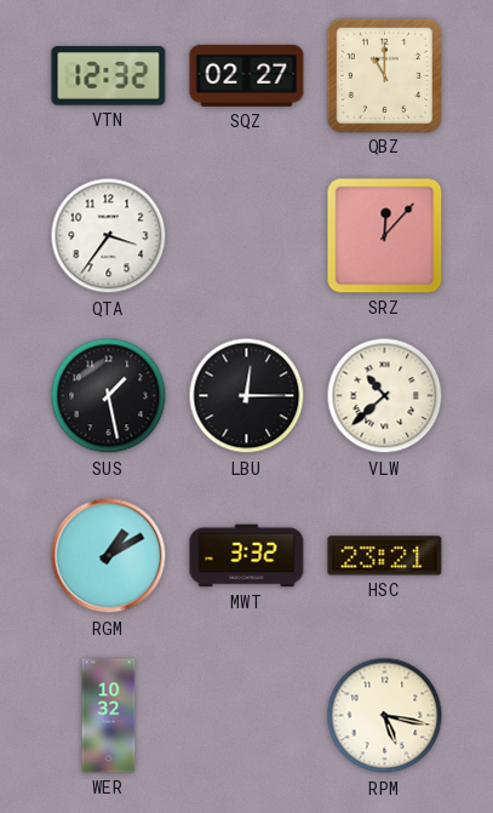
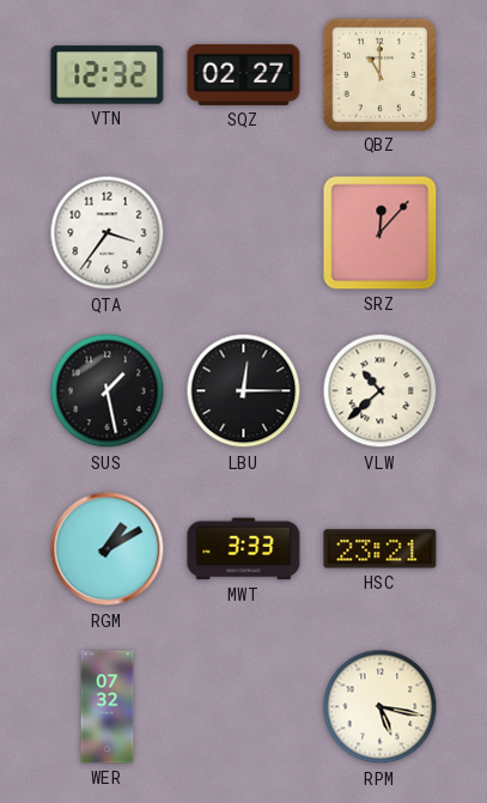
MWT: 3:32 -> 3:33
WER: 10:32 -> 07:32
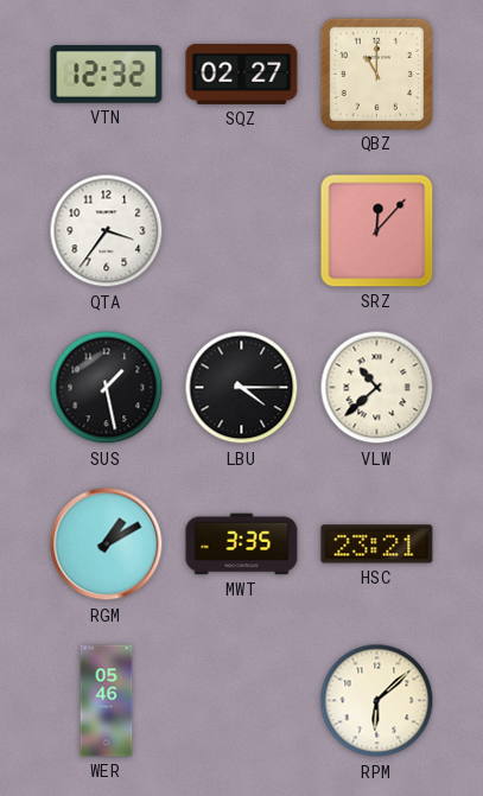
LBU: 12:15 -> 4:15
MWT: 3:33 -> 3:35
WER: 07:32 -> 05:46
RPM: 5:17 -> 6:08
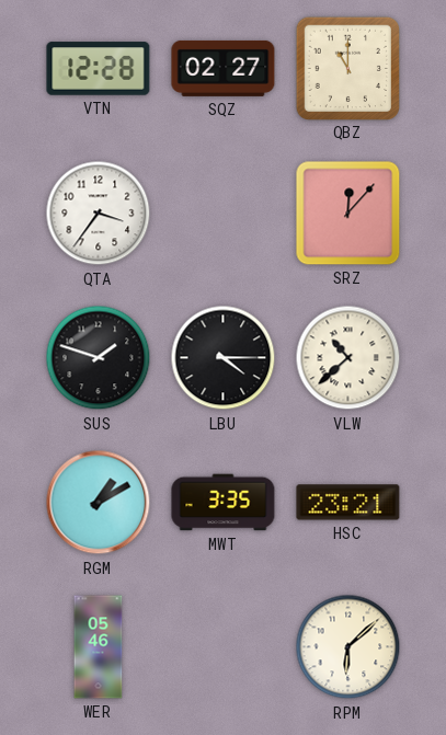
VTN: 12:32 -> 12:28
SUS: 1:28 -> 1:48
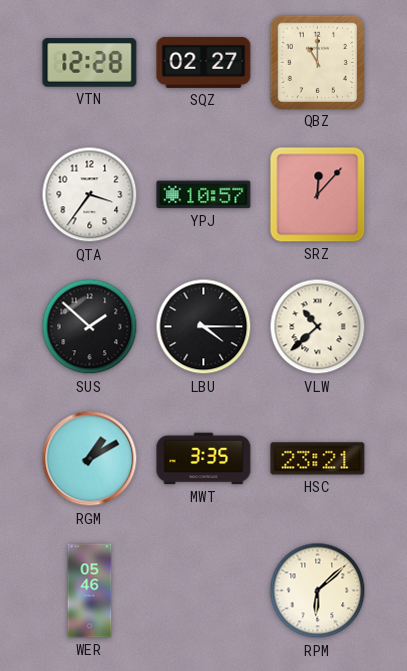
YPJ: none -> 10:57
SUS: 1:48 -> 1:52
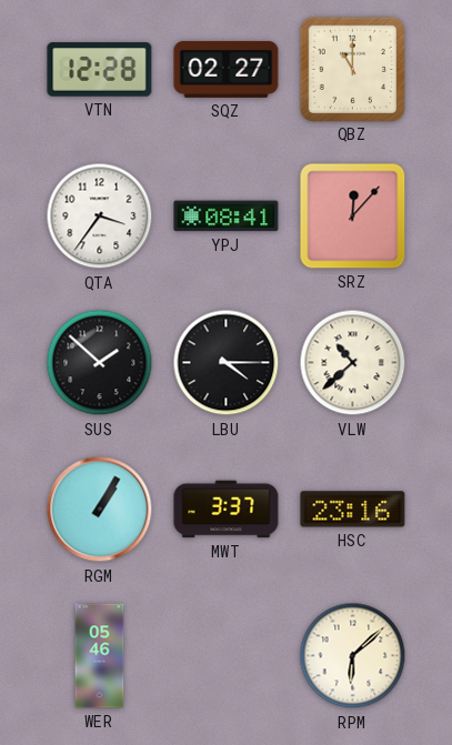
YPJ: 10:57 -> 08:41
RGM: 1:10 -> 1:05
MWT: 3:35 -> 3:37
HSC: 23:21 -> 23:16
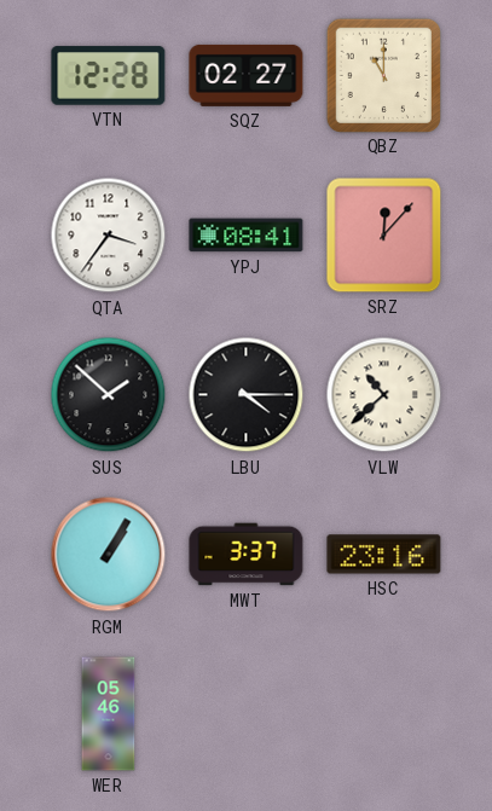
RPM: 6:08 -> none
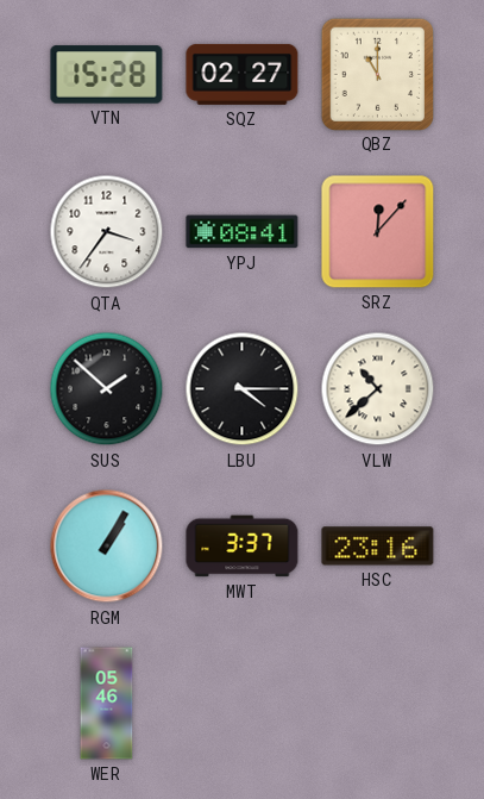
VTN: 12:28 -> 15:28
